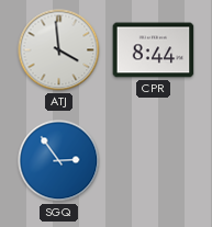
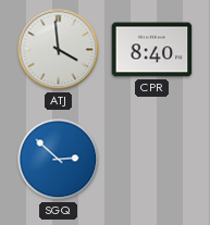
CPR: 8:44 -> 8:40
SGQ: 2:54 -> 2:52
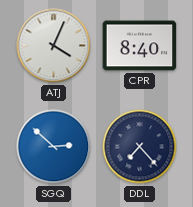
ATJ: 3:59 -> 4:04
DDL: none -> 7:23
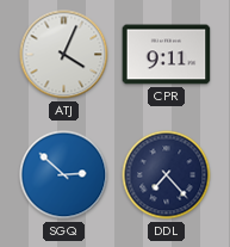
CPR: 8:40 -> 9:11
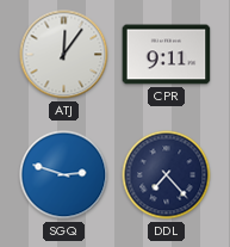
ATJ: 4:04 -> 12:06
SGQ: 2:52 -> 2:48
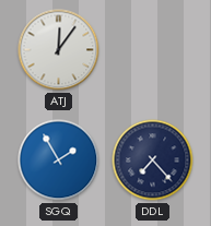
CPR: 9:11 -> none
SGQ: 2:48 -> 1:55
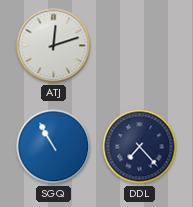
ATJ: 12:06 -> 12:12
SGQ: 1:55 -> 10:55
